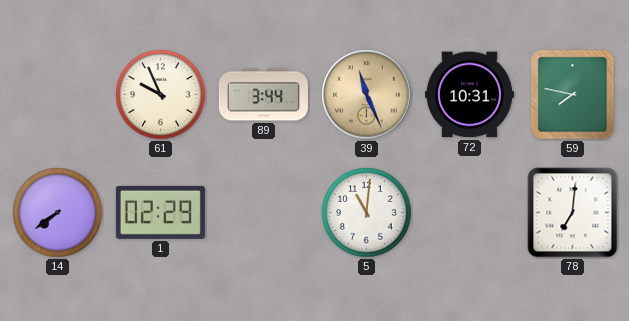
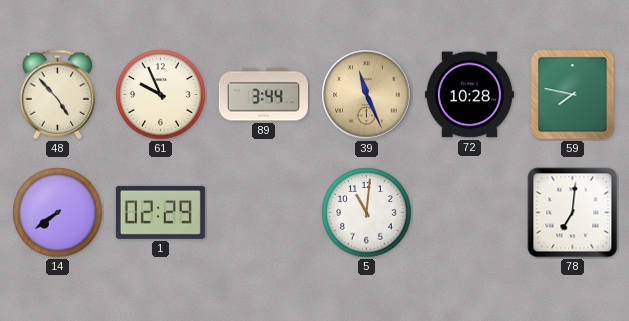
48: none -> 4:53
72: 10:31 -> 10:28
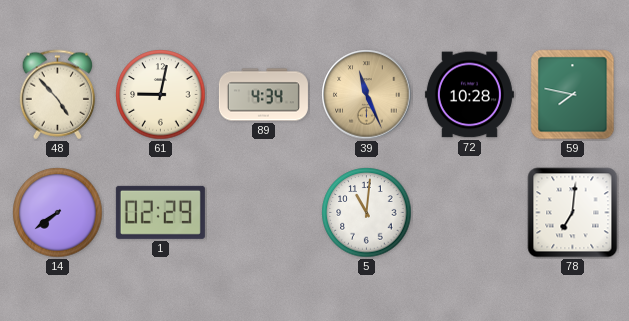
61: 9:56 -> 9:02
89: 3:44 -> 4:34
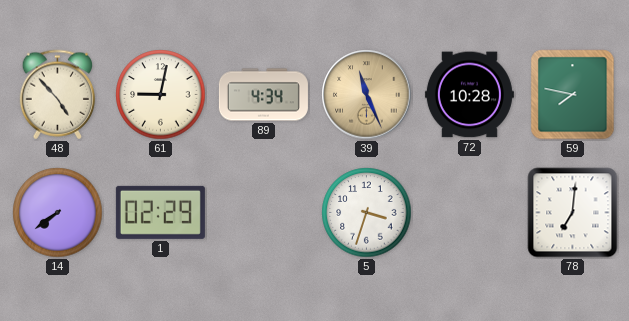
5: 11:01 -> 3:33
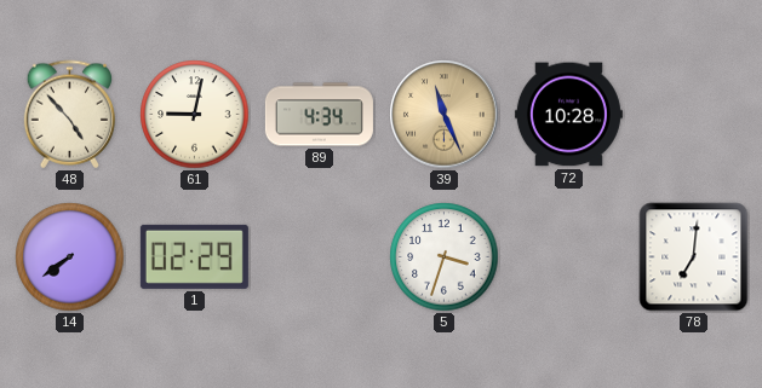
59: 7:47 -> none
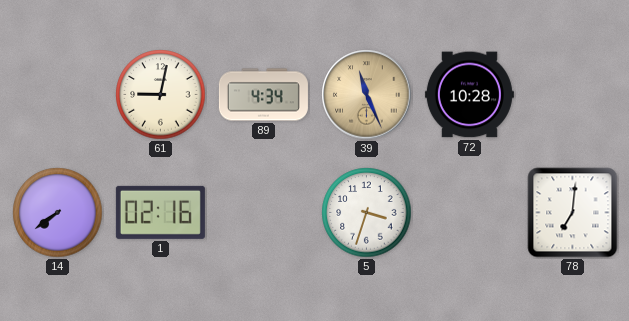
48: 4:53 -> none
1: 02:29 -> 02:16
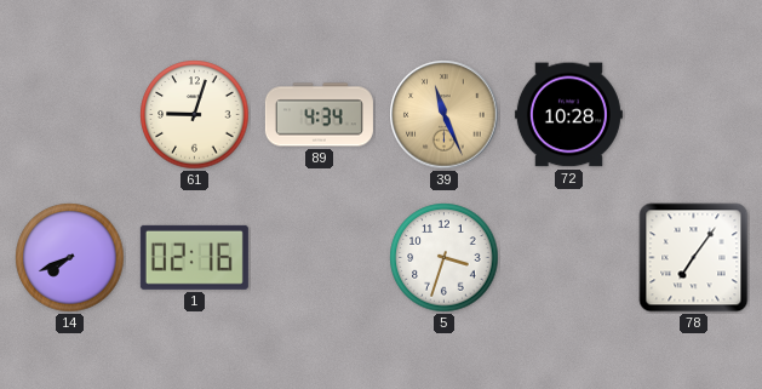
61: 9:02 -> 9:03
14: 7:39 -> 7:41
78: 7:01 -> 7:06
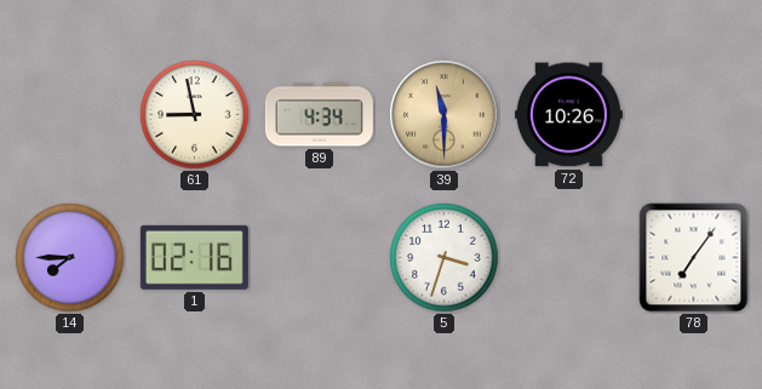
61: 9:03 -> 8:58
39: 11:26 -> 11:30
72: 10:28 -> 10:26
14: 7:41 -> 7:45
